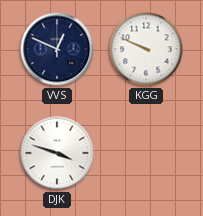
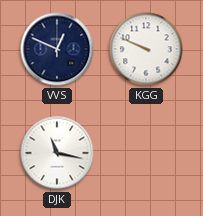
DJK: 3:48 -> 11:17
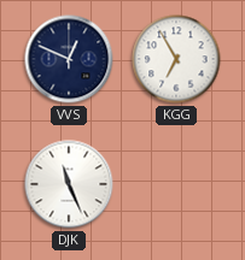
KGG: 9:49 -> 6:55
DJK: 11:17 -> 11:26
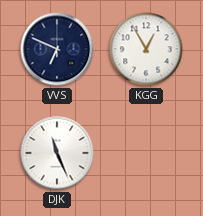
VVS: 12:49 -> 6:49
KGG: 6:55 -> 12:55
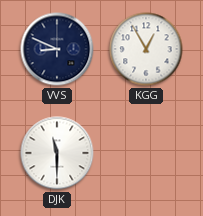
VVS: 6:49 -> 8:49
DJK: 11:26 -> 11:30
